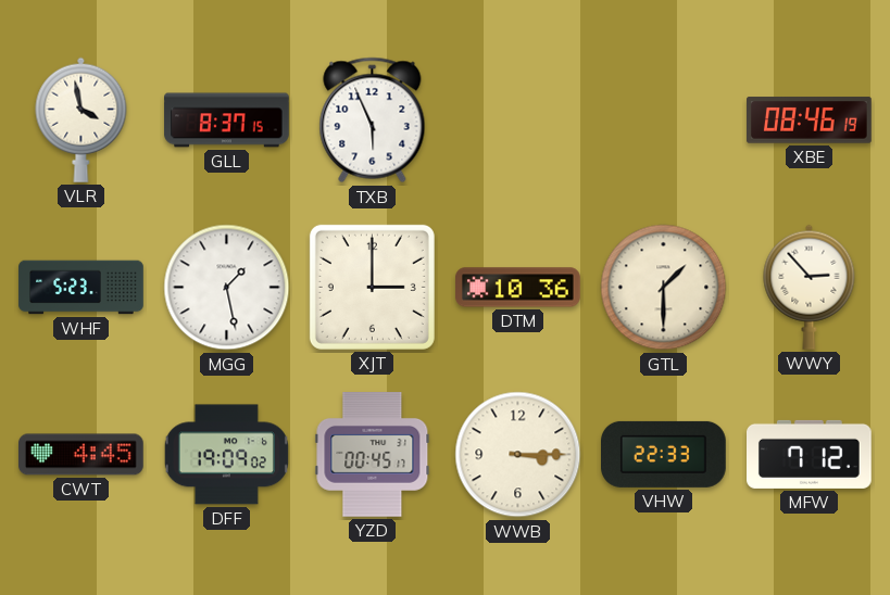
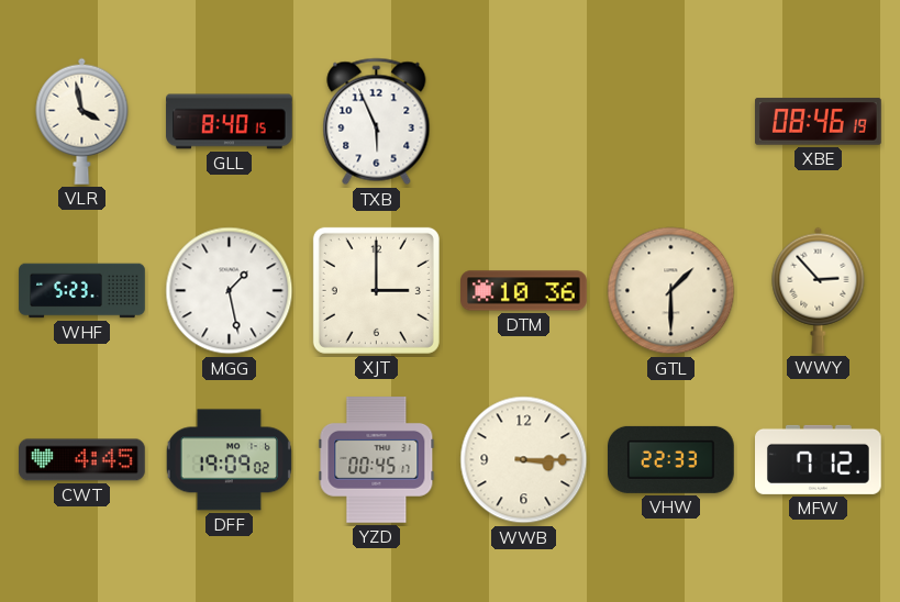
GLL: 8:37 -> 8:40
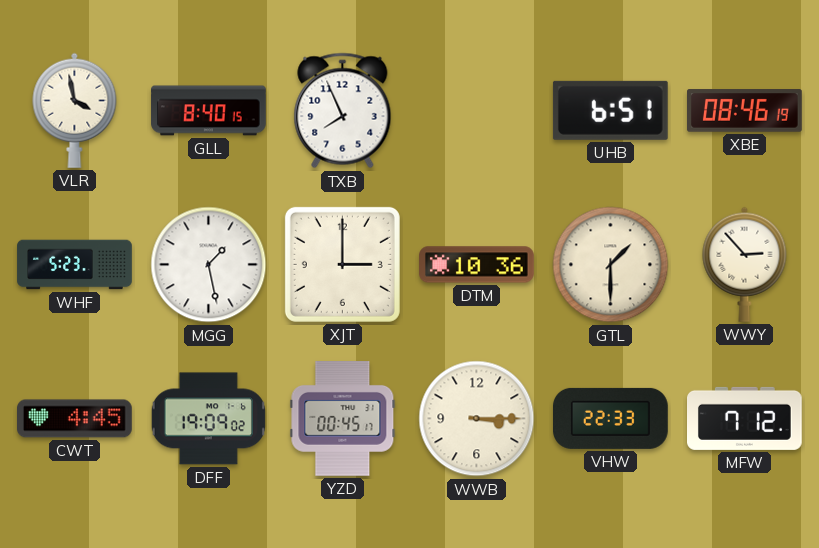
TXB: 5:56 -> 7:56
UHB: none -> 6:51
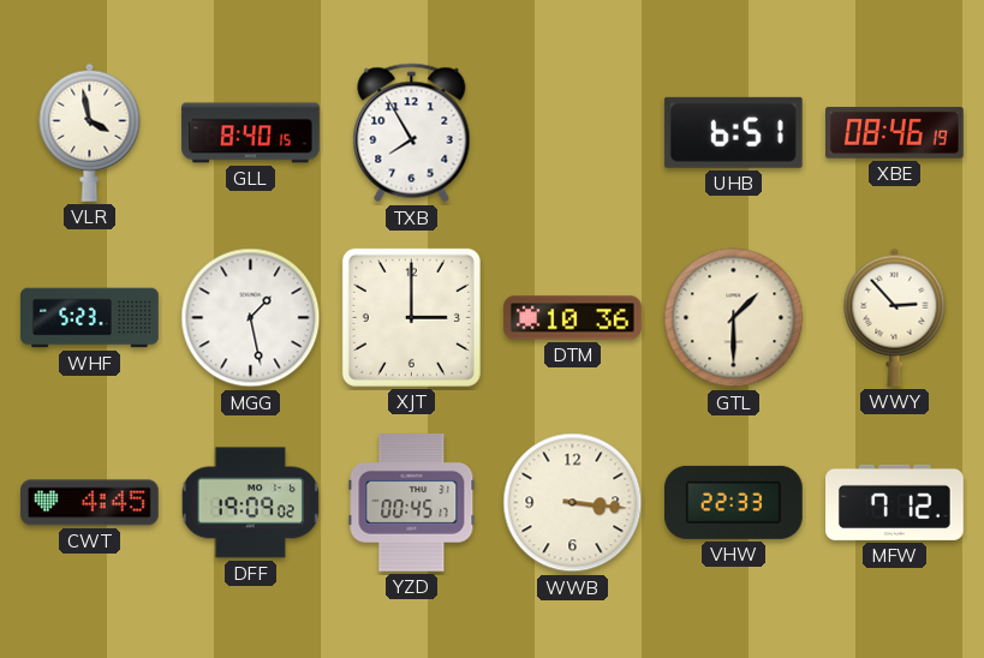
TXB: 7:56 -> 7:55
WWB: 3:15 -> 3:16
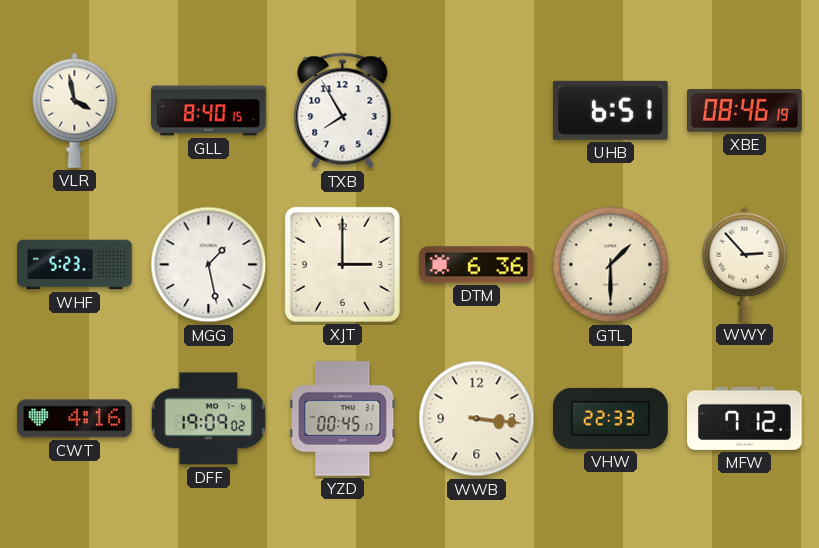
DTM: 10:36 -> 6:36
CWT: 4:45 -> 4:16
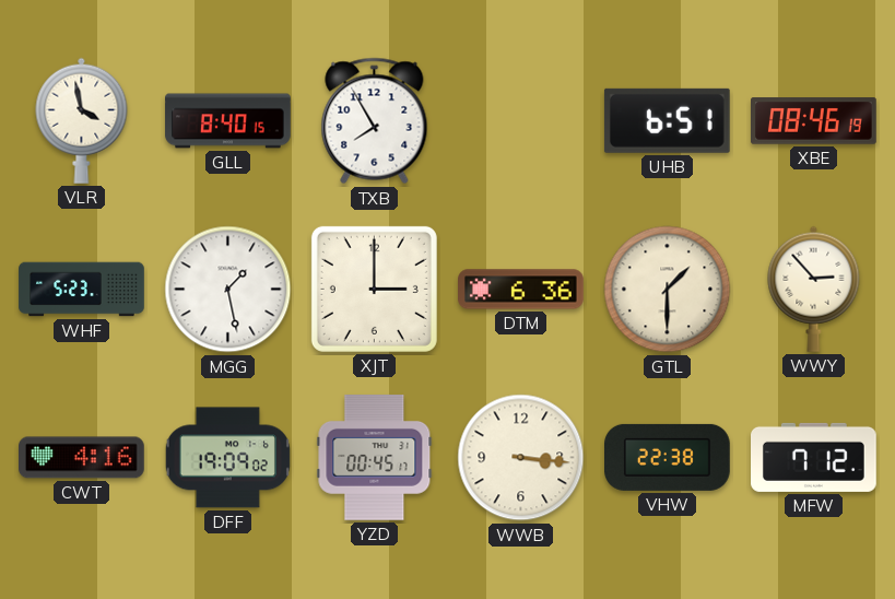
VHW: 22:33 -> 22:38
